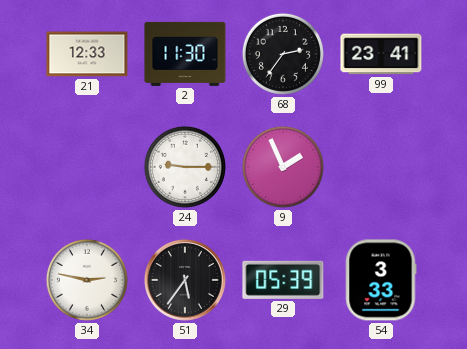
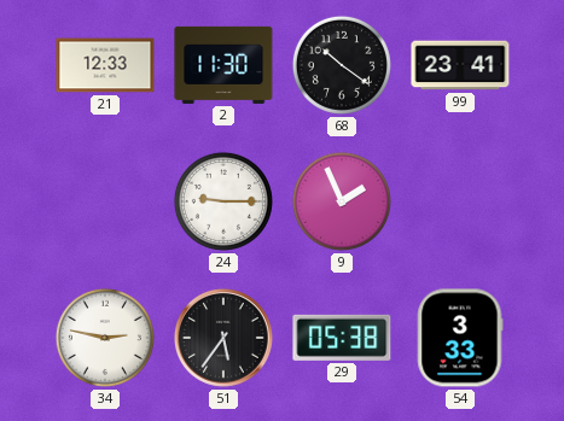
68: 2:36 -> 10:21
29: 05:39 -> 05:38
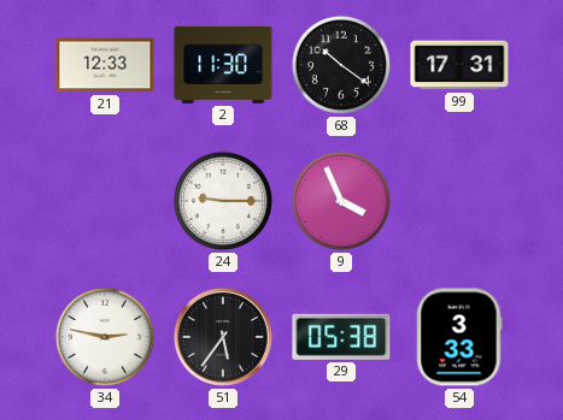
99: 23:41 -> 17:31
9: 1:56 -> 3:56
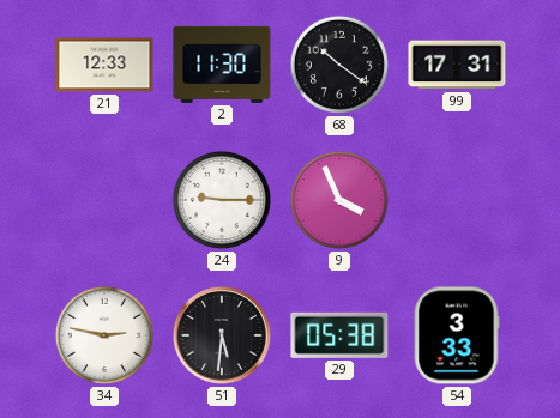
51: 5:36 -> 5:31
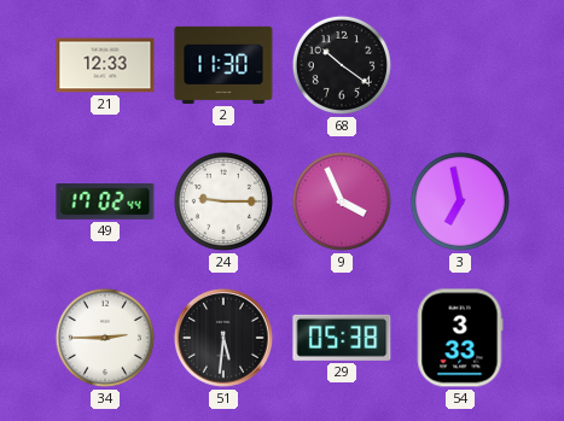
99: 17:31 -> none
49: none -> 17:02
3: none -> 6:58
34: 2:47 -> 2:45
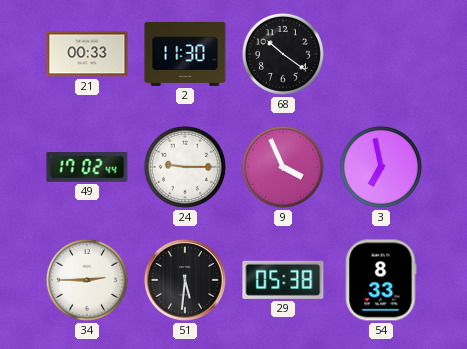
21: 12:33 -> 00:33
54: 3:33 -> 8:33
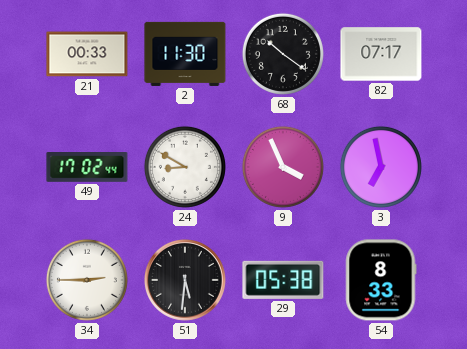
82: none -> 07:17
24: 9:15 -> 8:50
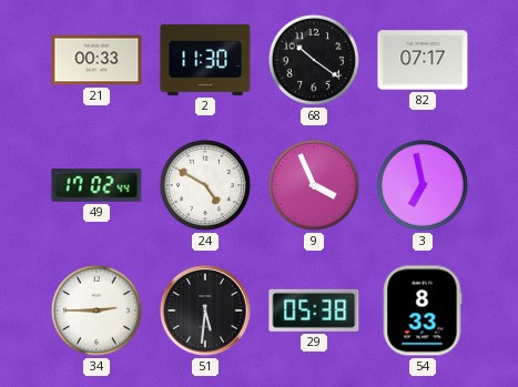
24: 8:50 -> 4:50
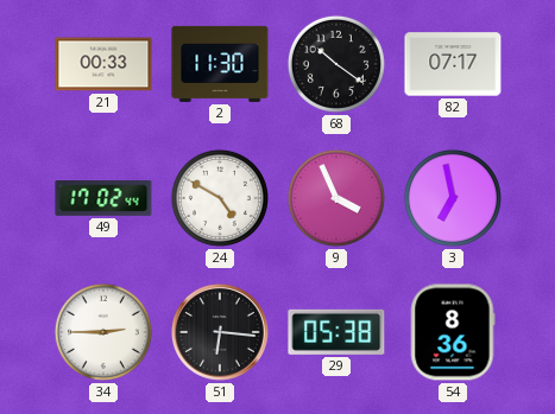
51: 5:31 -> 6:16
54: 8:33 -> 8:36
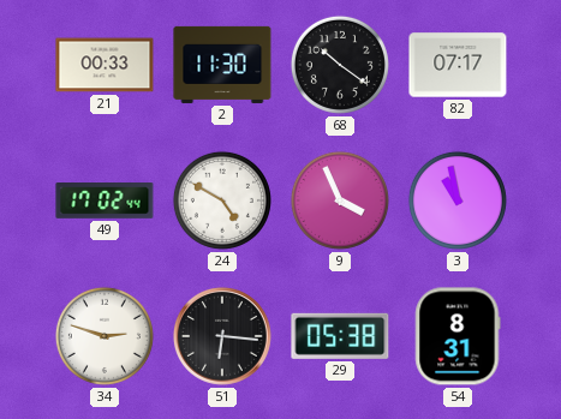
3: 6:58 -> 10:58
34: 2:45 -> 2:48
54: 8:36 -> 8:31
